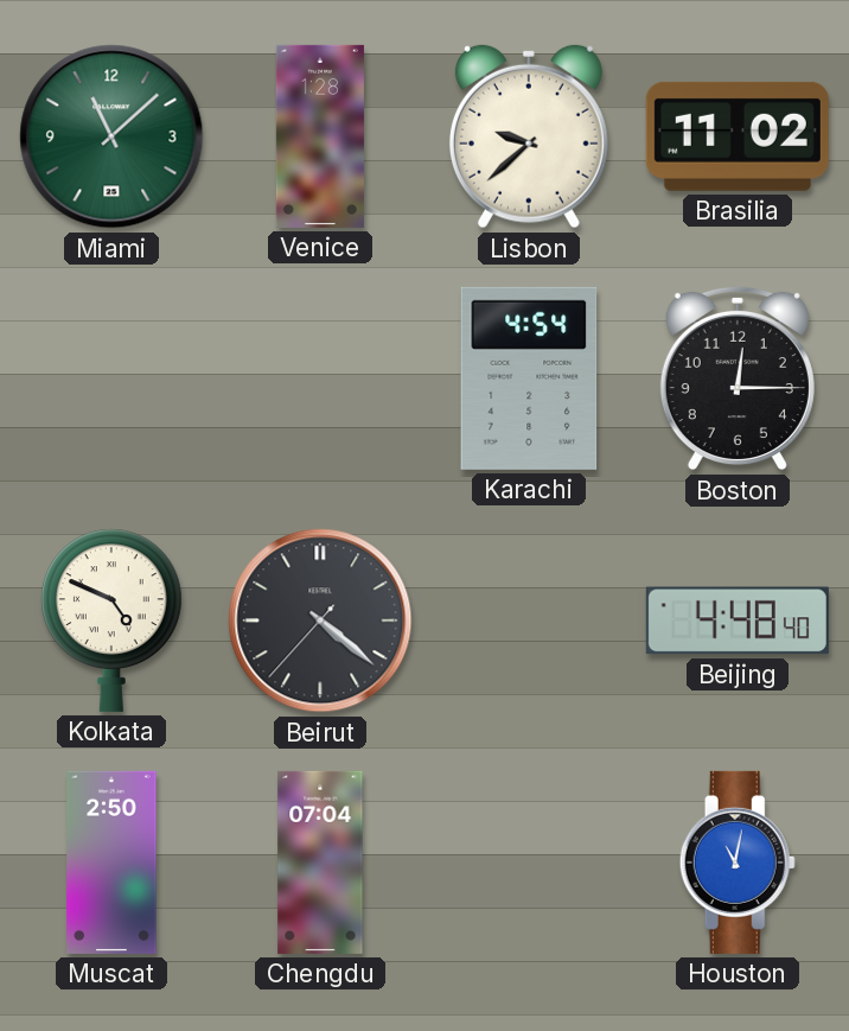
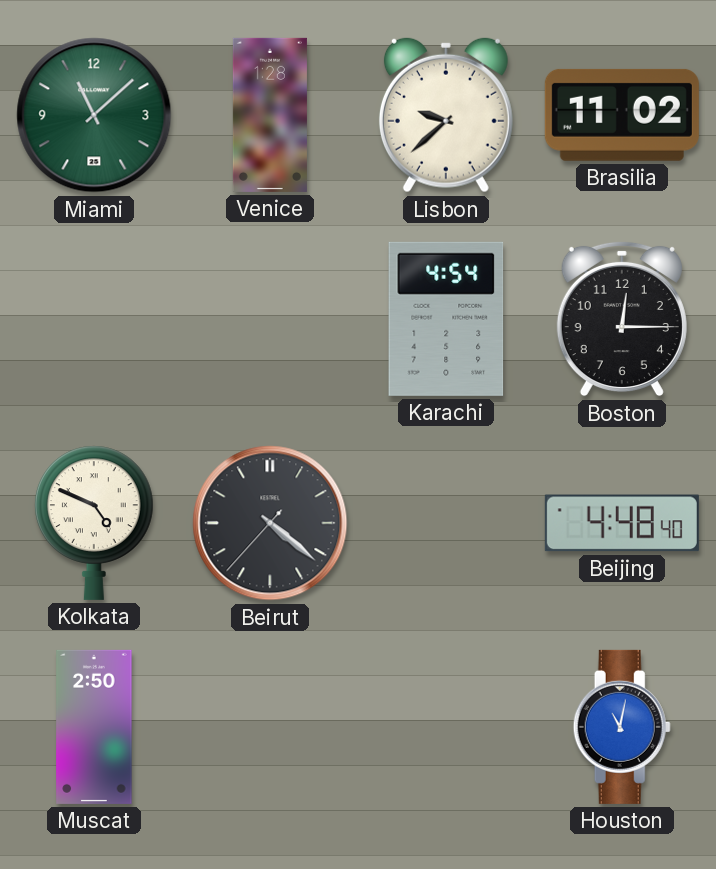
Chengdu: 07:04 -> none
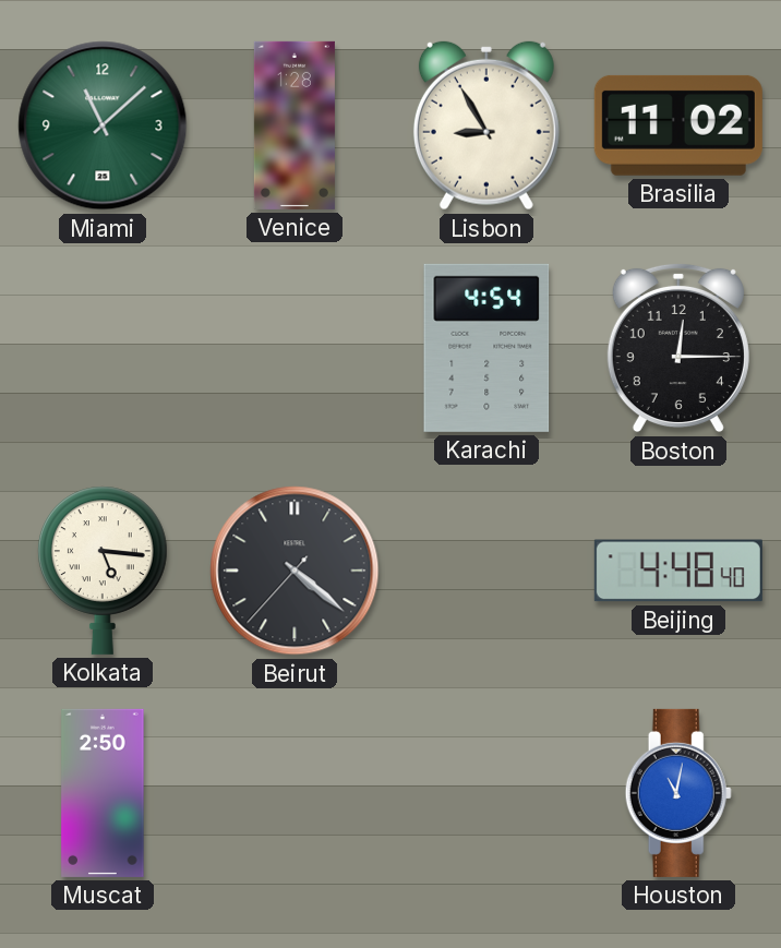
Lisbon: 9:38 -> 8:55
Kolkata: 4:49 -> 5:16
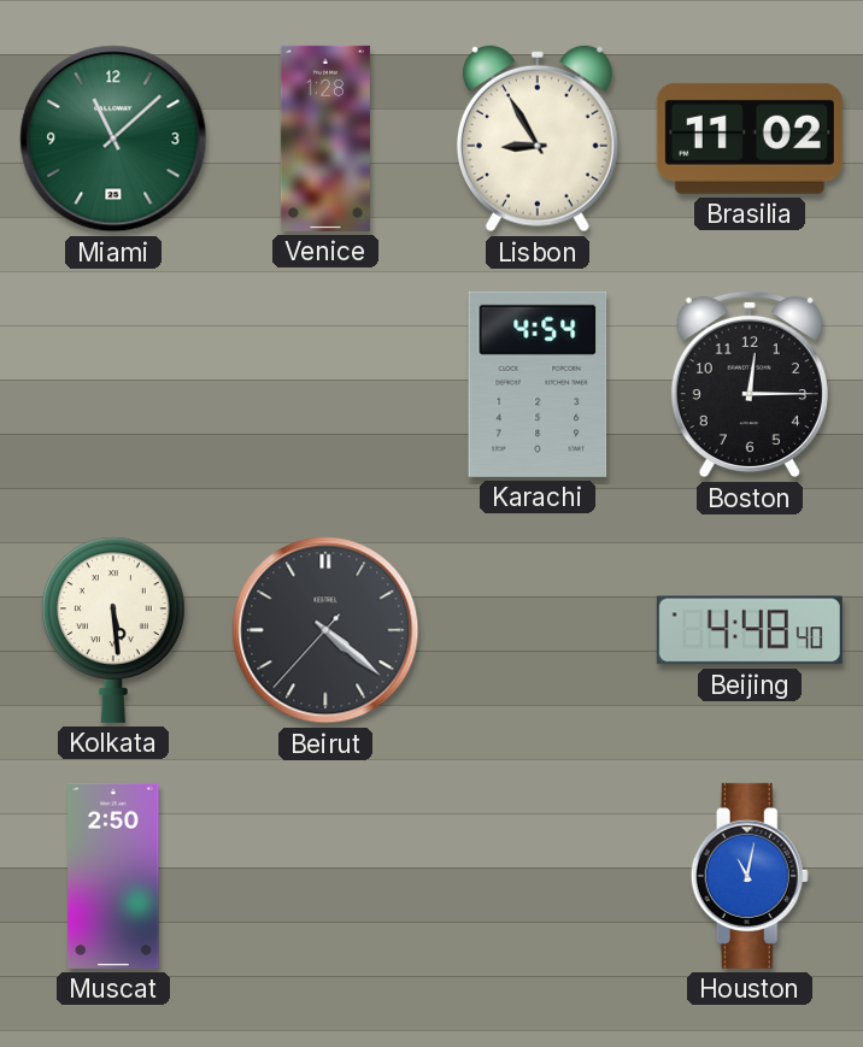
Kolkata: 5:16 -> 5:29
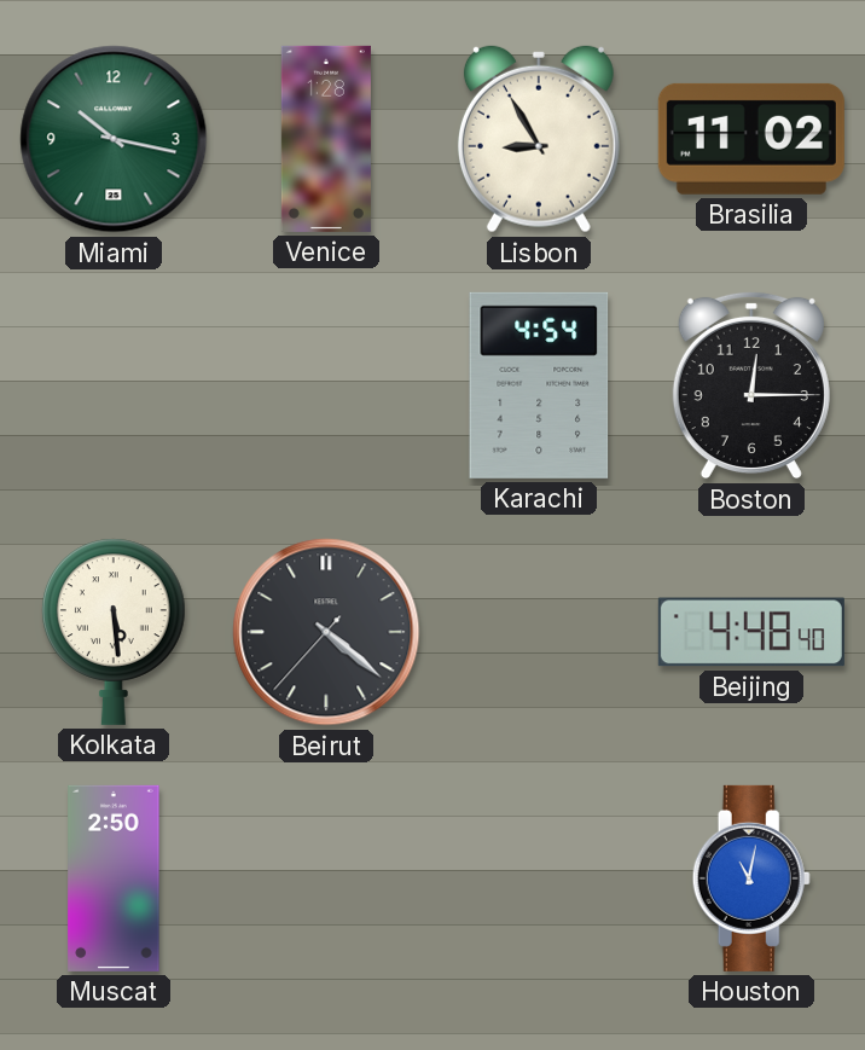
Miami: 11:08 -> 10:17
